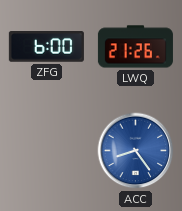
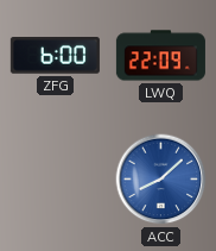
LWQ: 21:26 -> 22:09
ACC: 8:24 -> 8:08
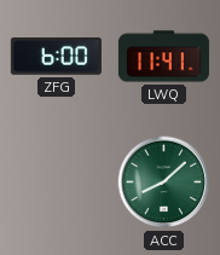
LWQ: 22:09 -> 11:41
ACC dial: blue -> green
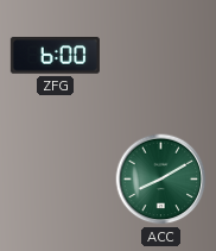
LWQ: 11:41 -> none
ACC: 8:08 -> 8:10
